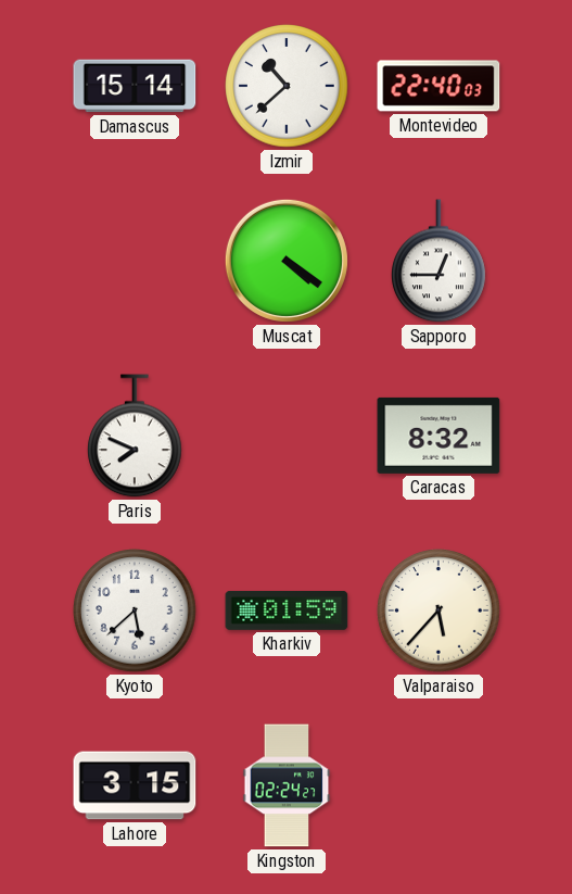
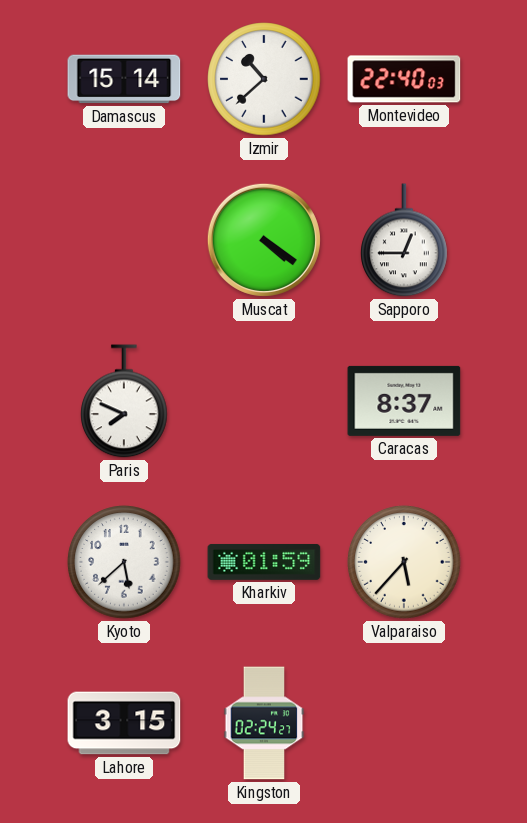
Caracas: 8:32 -> 8:37
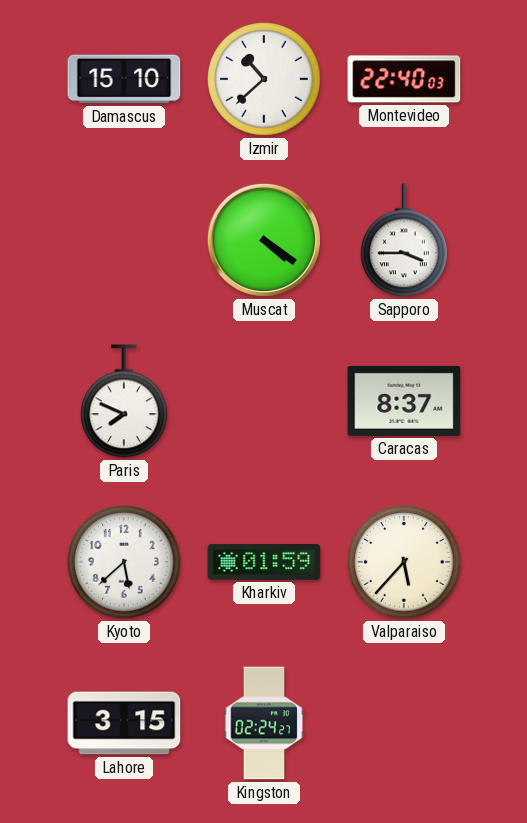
Damascus: 15:14 -> 15:10
Sapporo: 12:45 -> 3:45
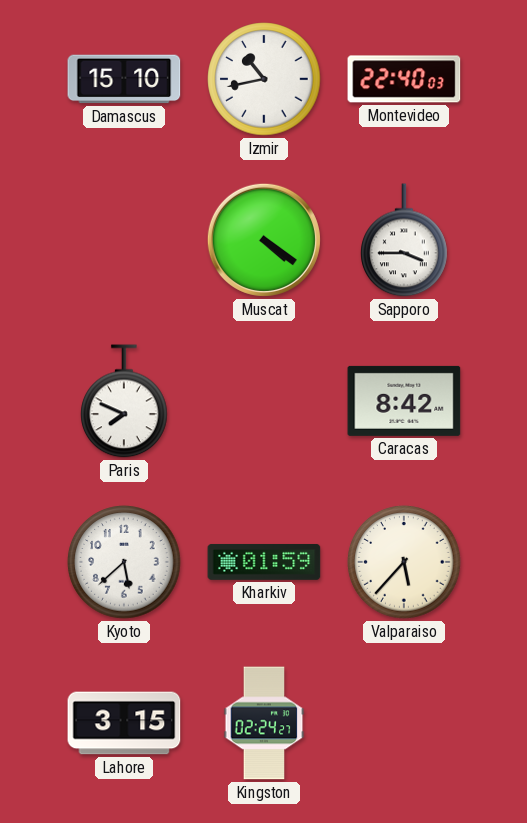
Izmir: 10:38 -> 10:43
Caracas: 8:37 -> 8:42
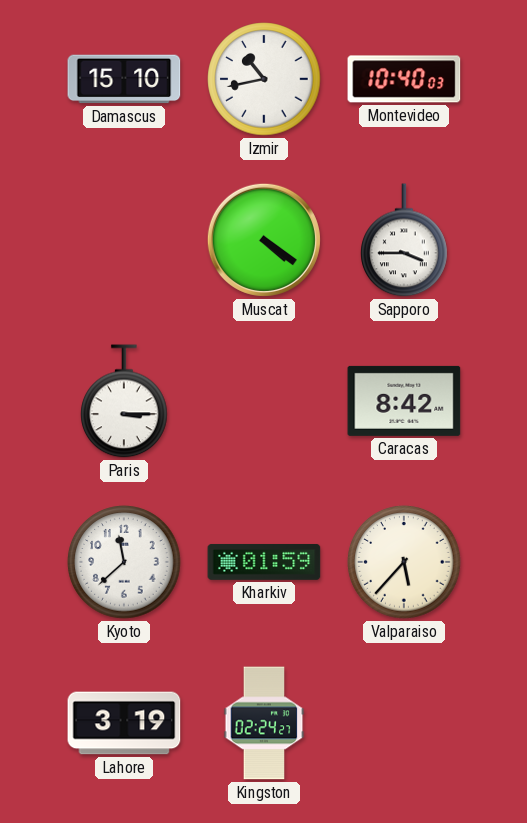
Montevideo: 22:40 -> 10:40
Paris: 7:49 -> 3:15
Kyoto: 5:38 -> 11:38
Lahore: 3:15 -> 3:19
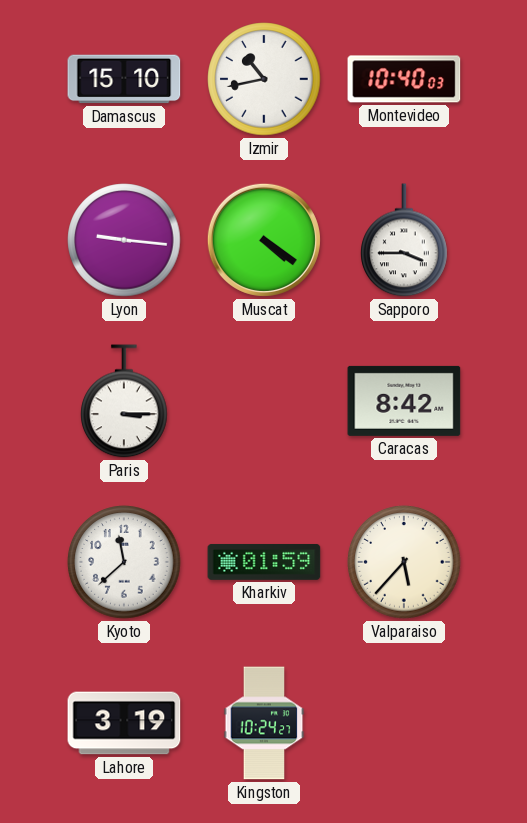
Lyon: none -> 9:16
Kingston: 02:24 -> 10:24
